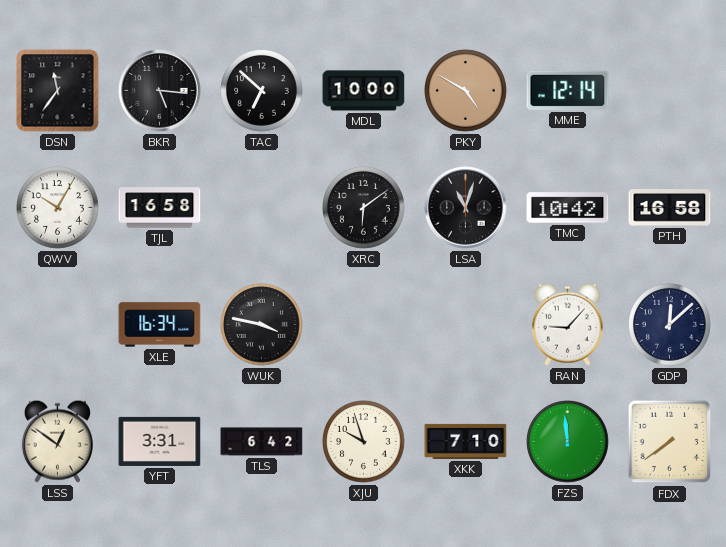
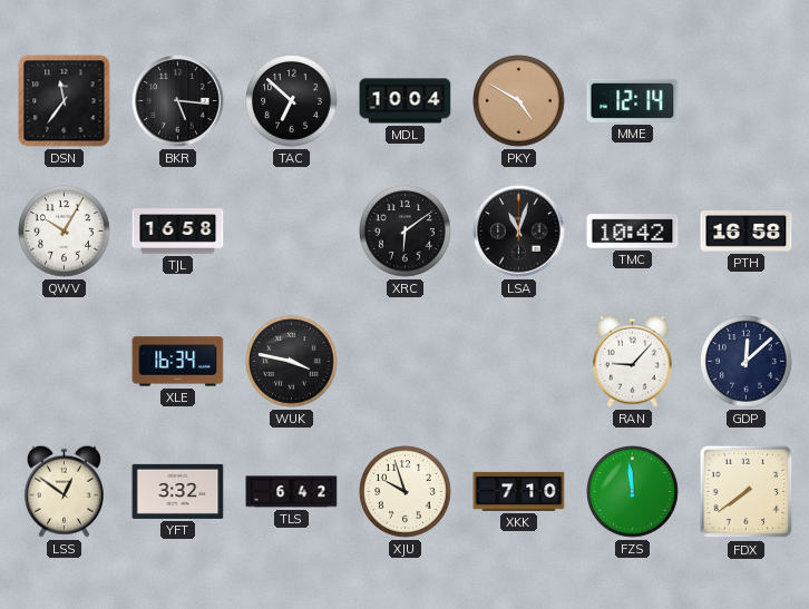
MDL: 10:00 -> 10:04
YFT: 3:31 -> 3:32
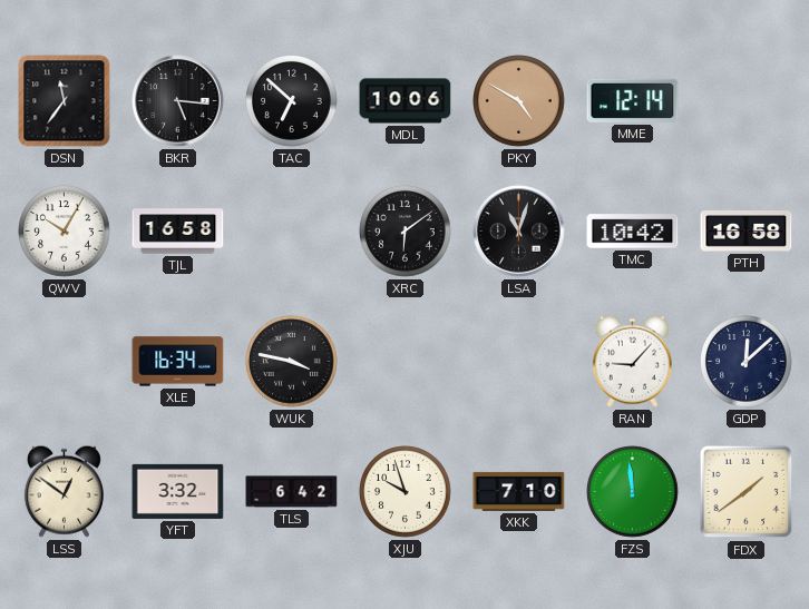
MDL: 10:04 -> 10:06
FDX: 7:39 -> 1:39
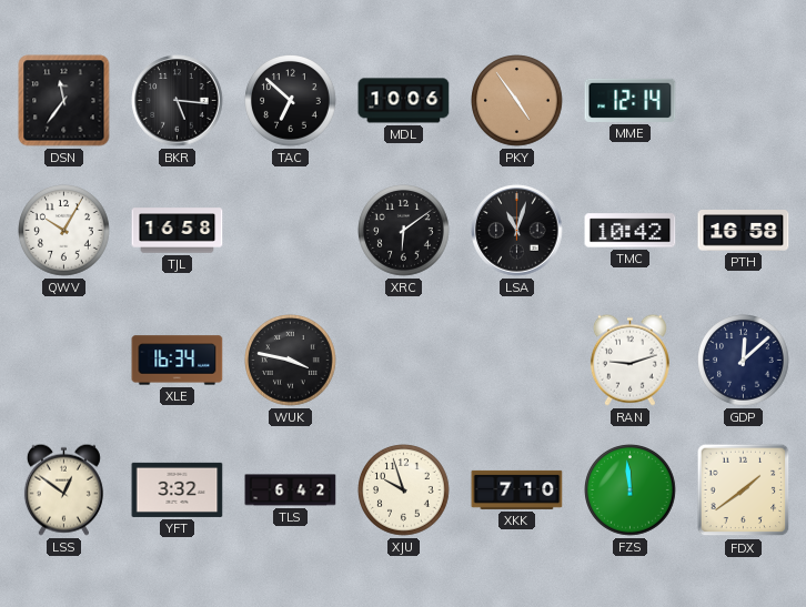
PKY: 4:50 -> 4:54
RAN: 9:07 -> 9:12
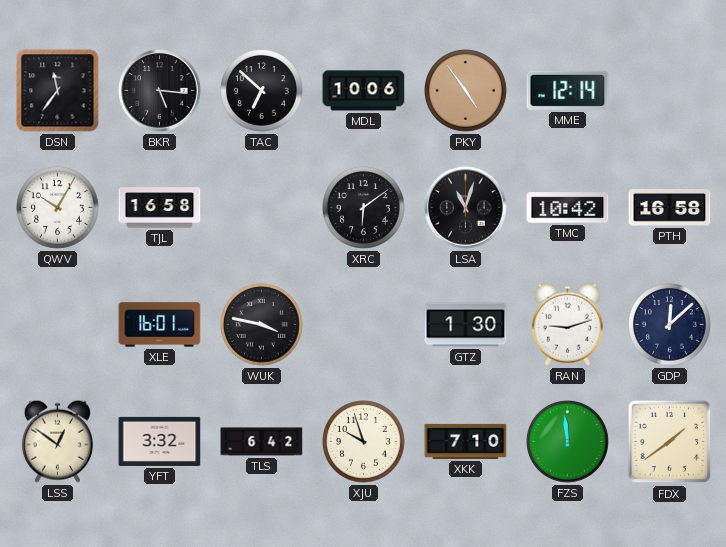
XLE: 16:34 -> 16:01
GTZ: none -> 1:30
